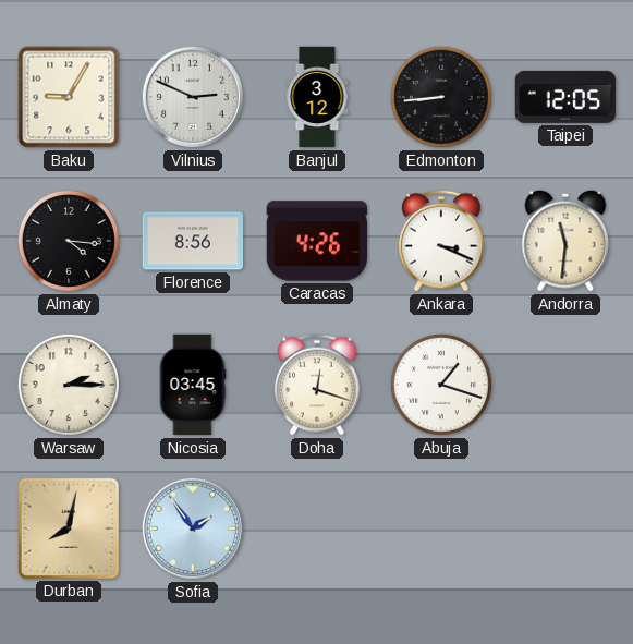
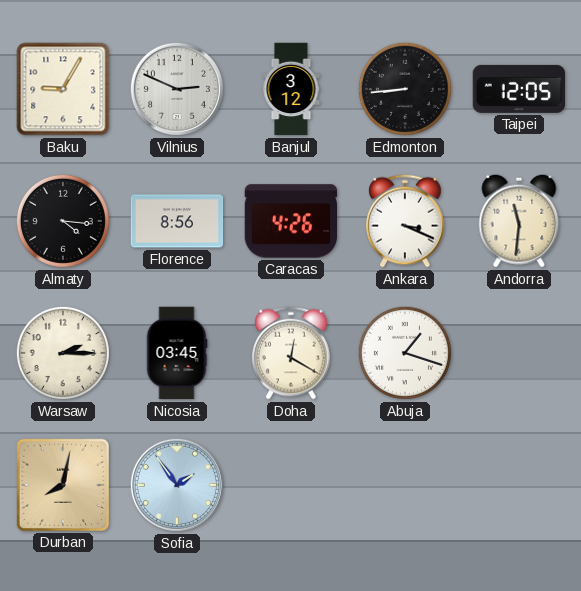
Doha: 12:18 -> 12:20
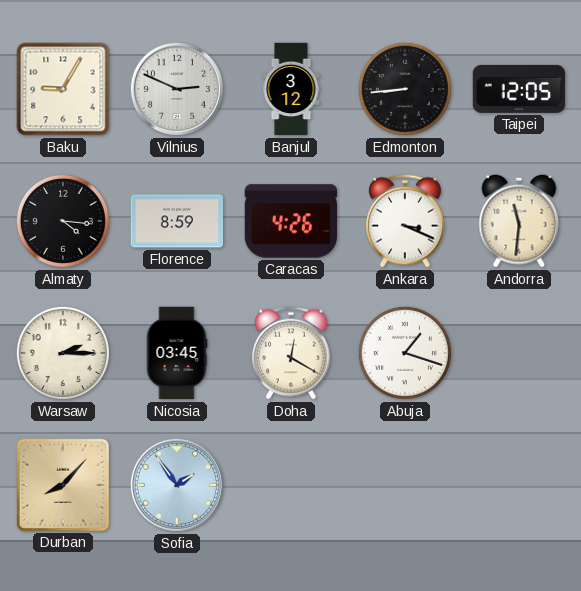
Florence: 8:56 -> 8:59
Durban: 8:02 -> 8:07
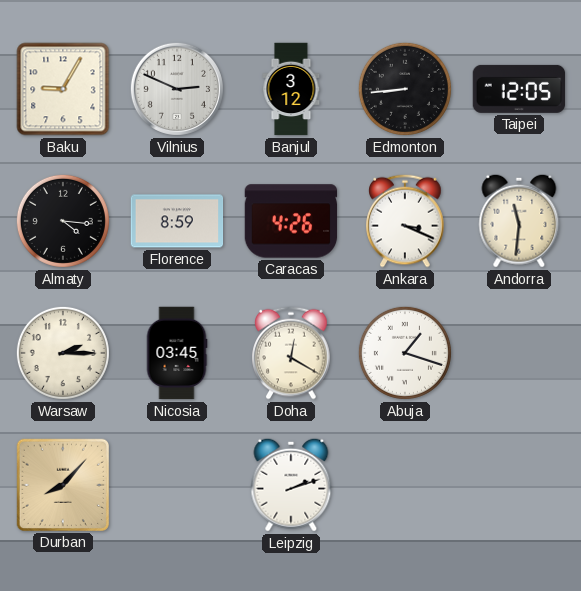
Sofia: 1:54 -> none
Leipzig: none -> 2:12
